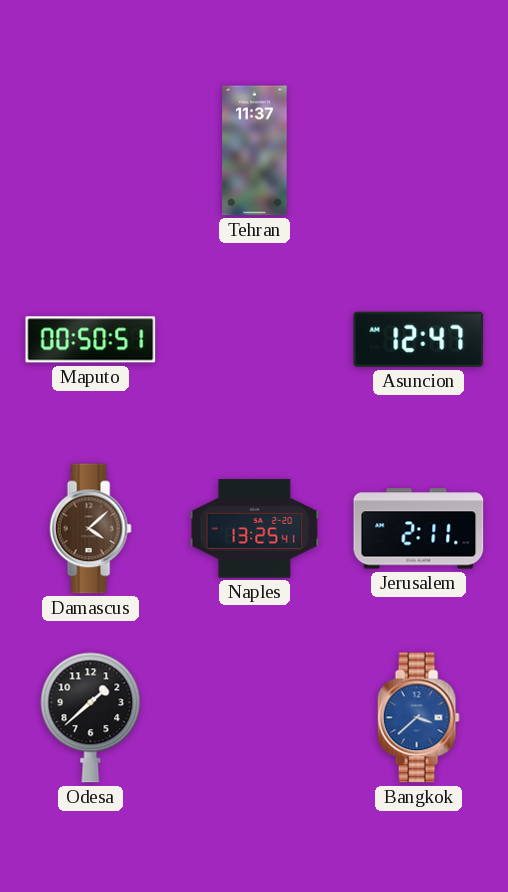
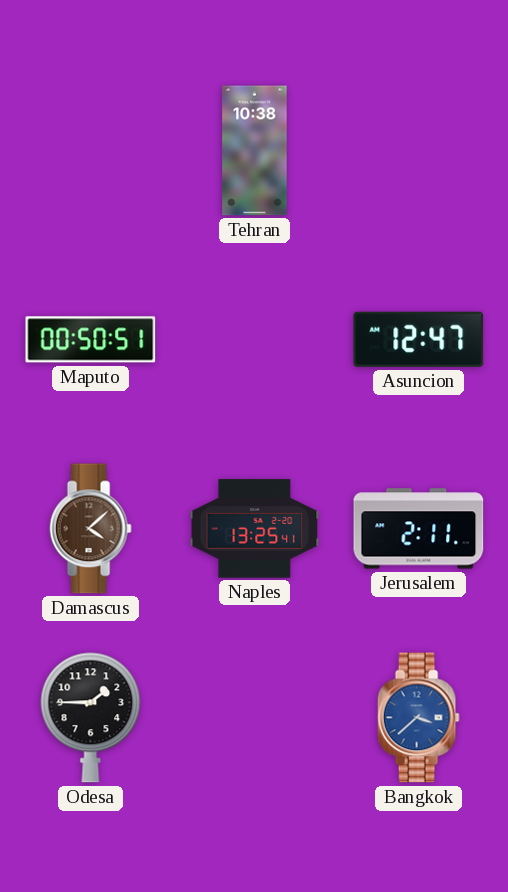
Tehran: 11:37 -> 10:38
Odesa: 1:38 -> 1:45
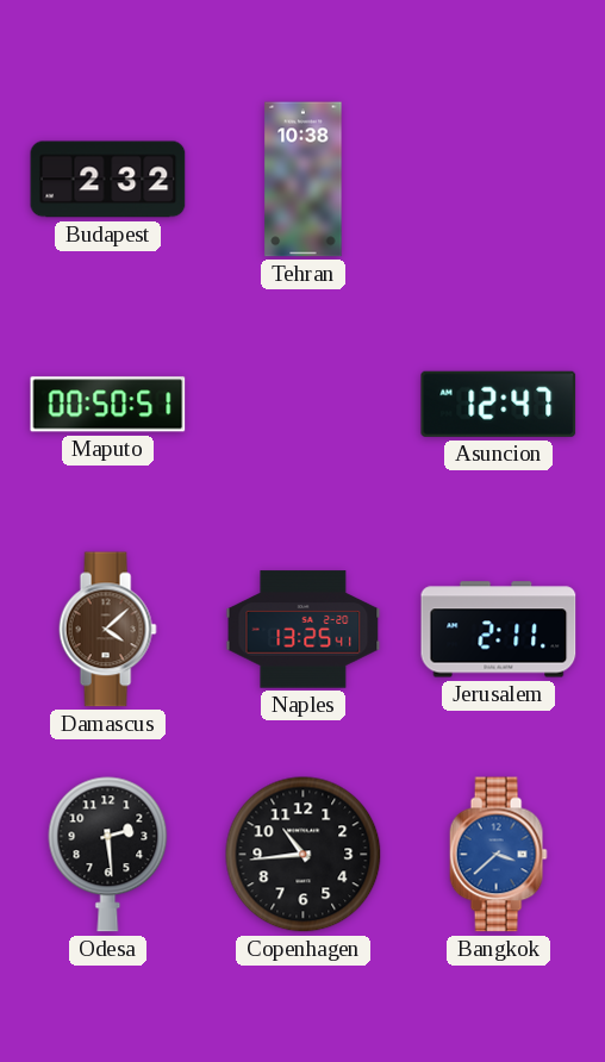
Budapest: none -> 2:32
Odesa: 1:45 -> 2:29
Copenhagen: none -> 10:44
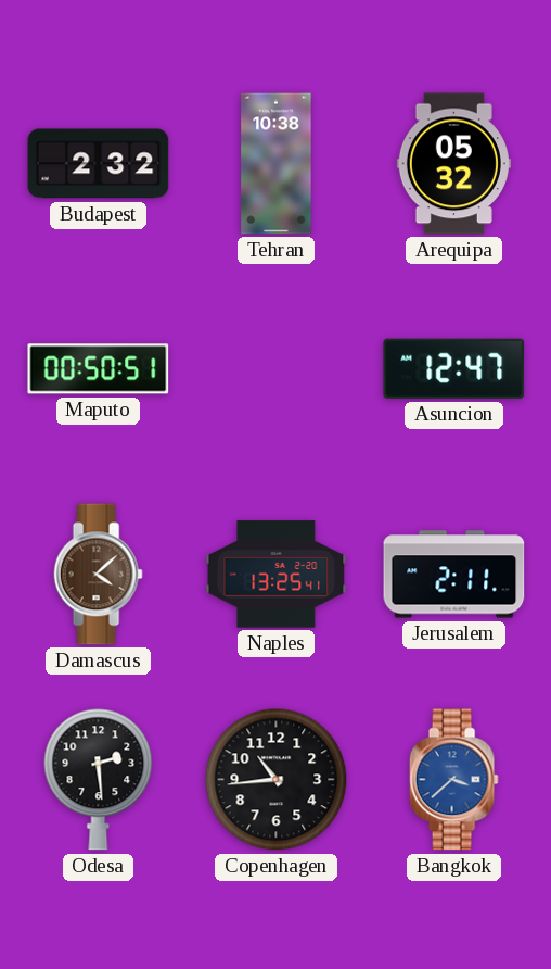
Arequipa: none -> 05:32
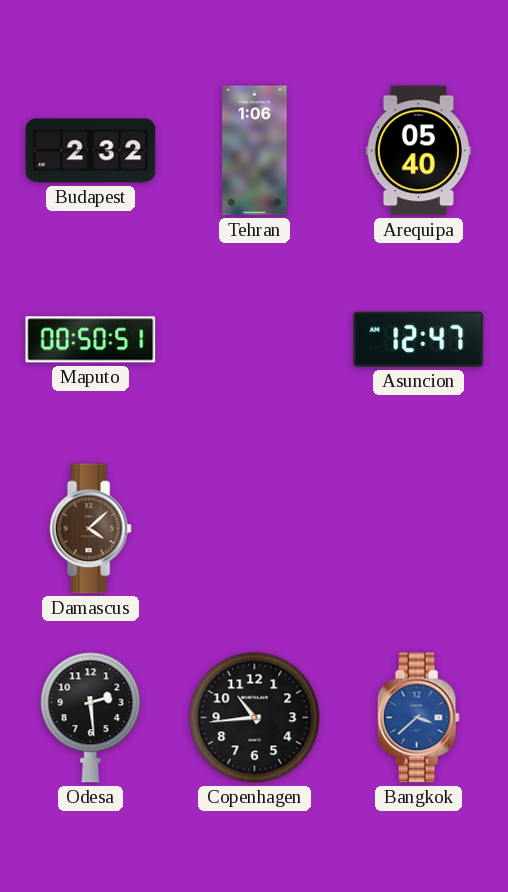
Tehran: 10:38 -> 1:06
Arequipa: 05:32 -> 05:40
Naples: 13:25 -> none
Jerusalem: 2:11 -> none
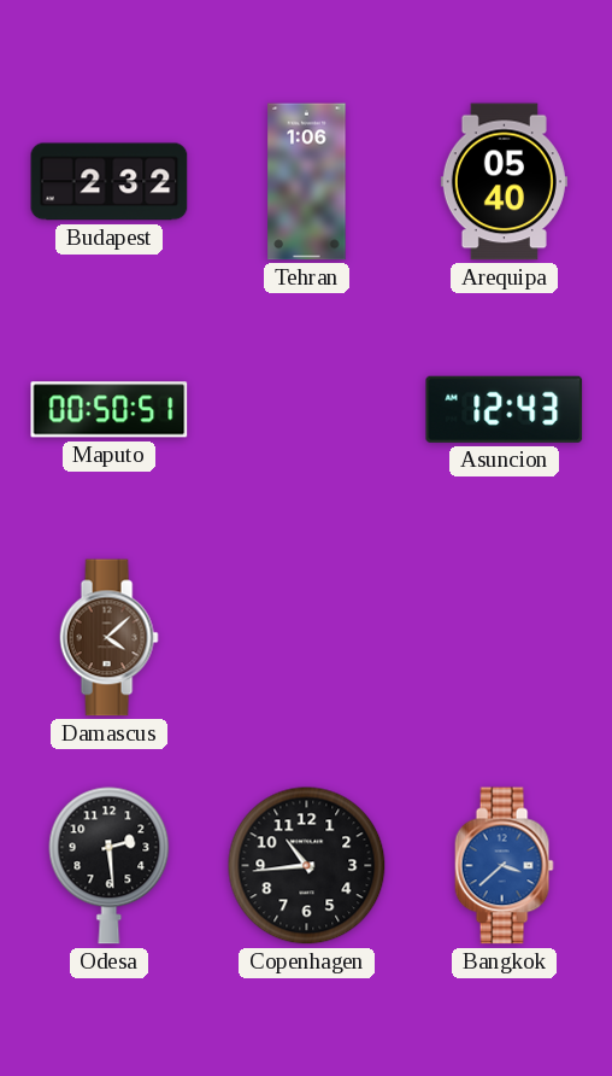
Asuncion: 12:47 -> 12:43
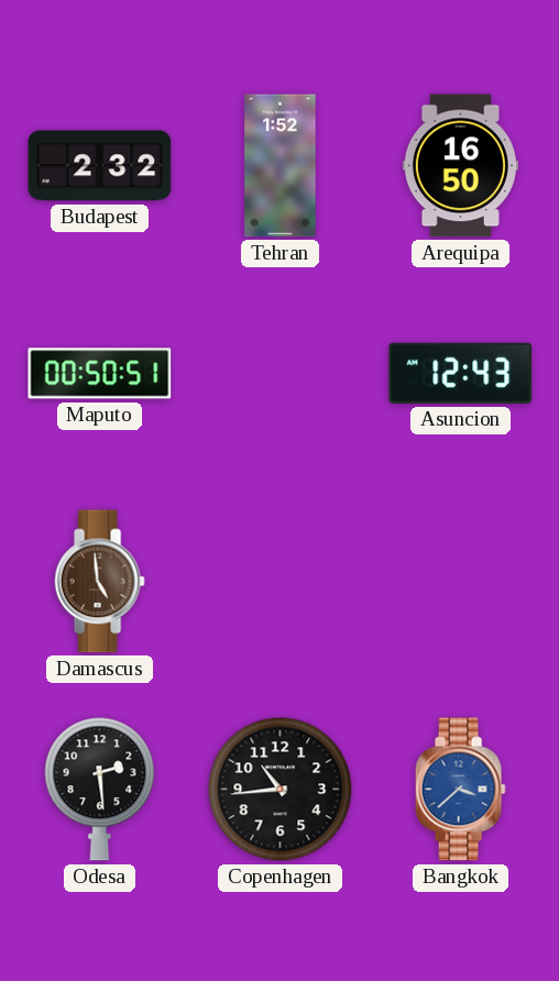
Tehran: 1:06 -> 1:52
Arequipa: 05:40 -> 16:50
Damascus: 4:08 -> 4:59
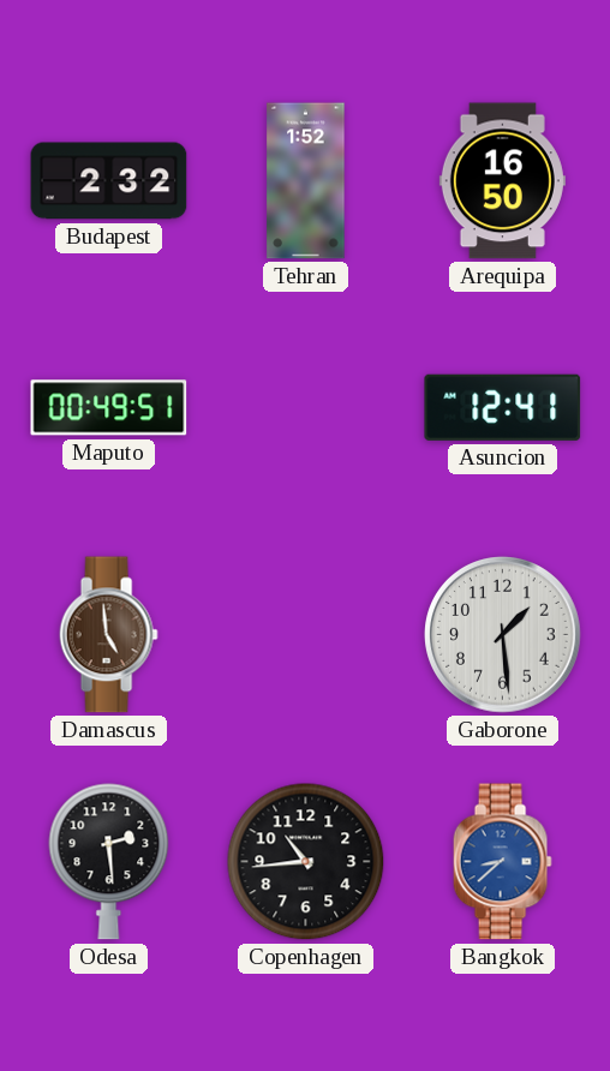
Maputo: 00:50 -> 00:49
Asuncion: 12:43 -> 12:41
Gaborone: none -> 1:29
Bangkok: 3:38 -> 8:38
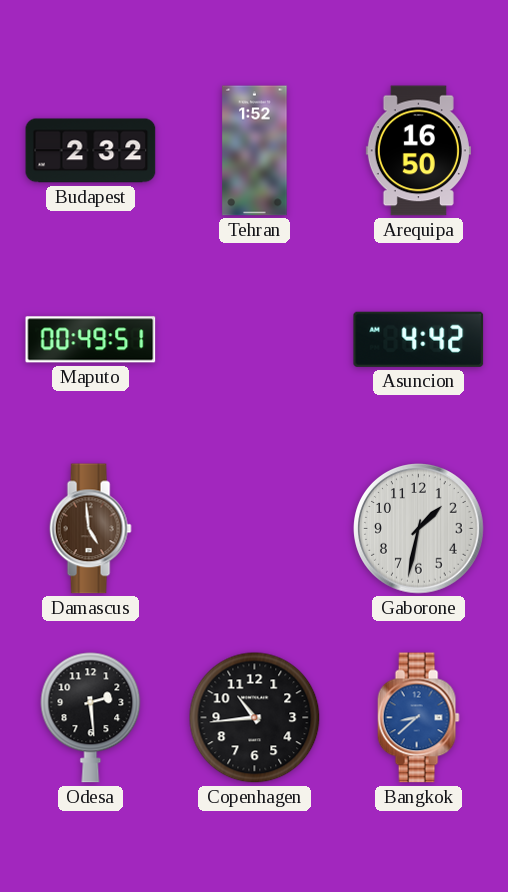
Asuncion: 12:41 -> 4:42
Gaborone: 1:29 -> 1:32
